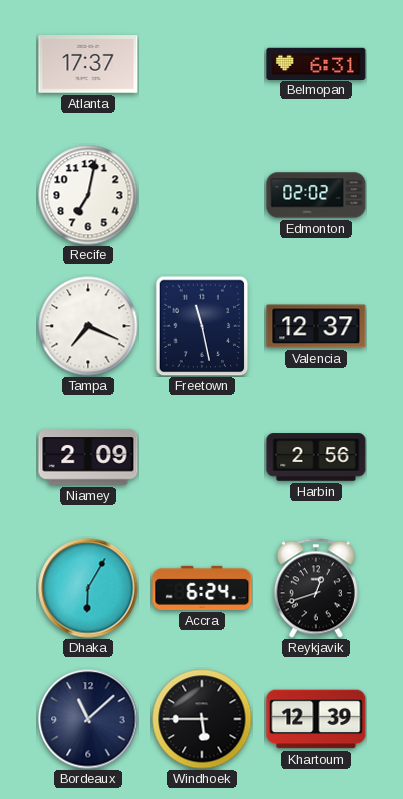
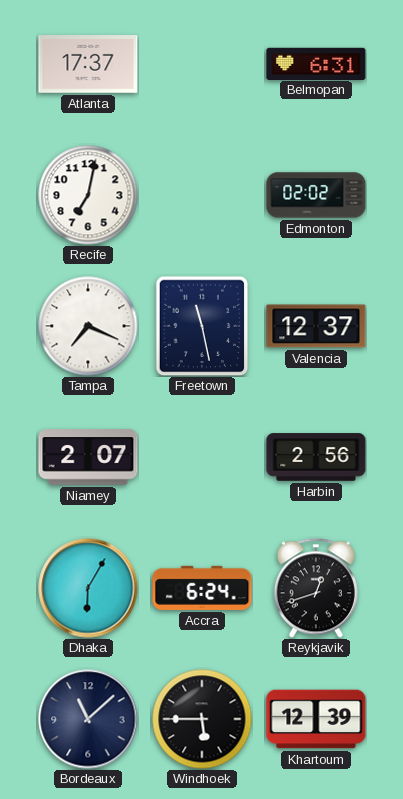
Niamey: 2:09 -> 2:07
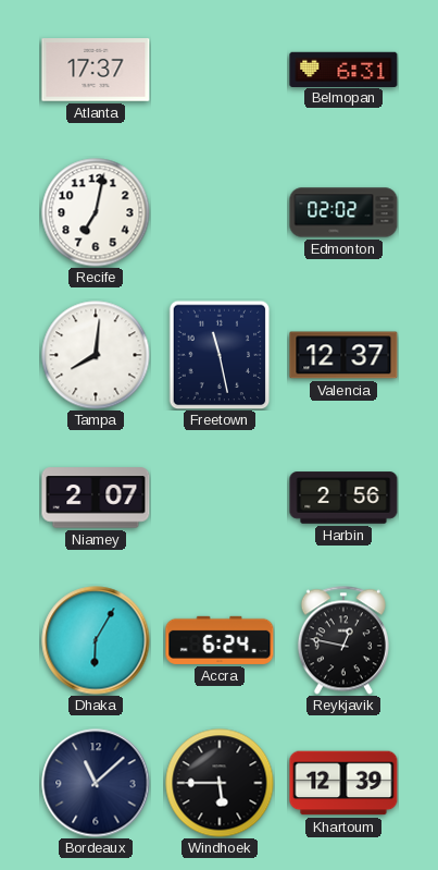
Tampa: 7:19 -> 8:01
Reykjavik: 12:42 -> 12:47
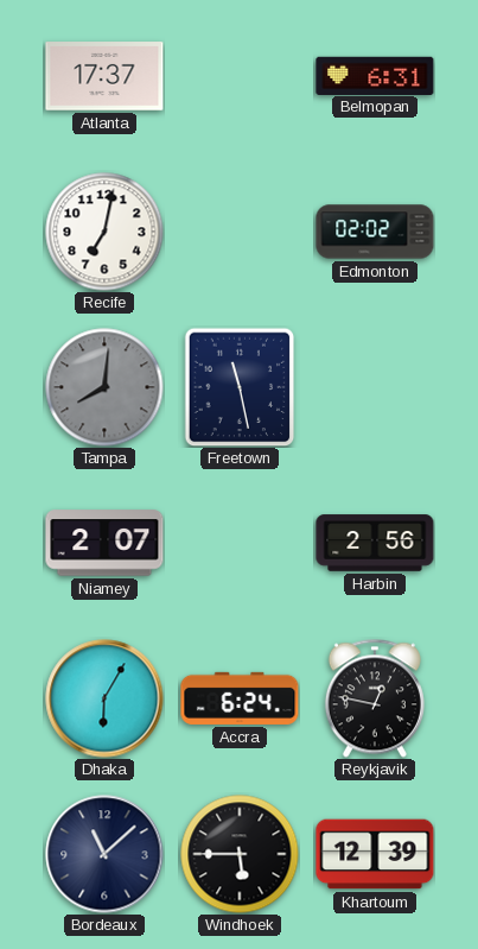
Tampa dial: white -> grey
Valencia: 12:37 -> none
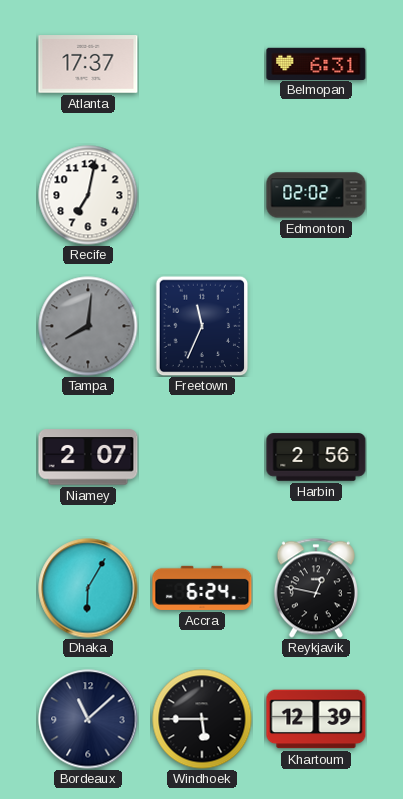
Freetown: 11:28 -> 11:34
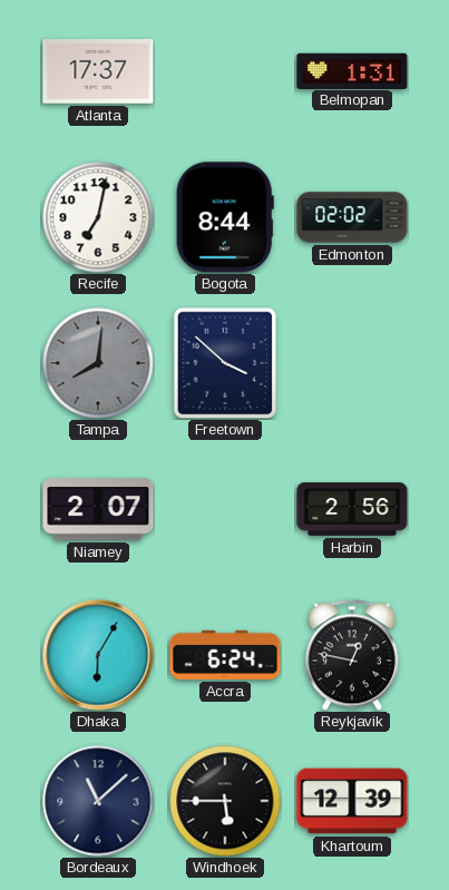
Belmopan: 6:31 -> 1:31
Bogota: none -> 8:44
Freetown: 11:34 -> 3:52
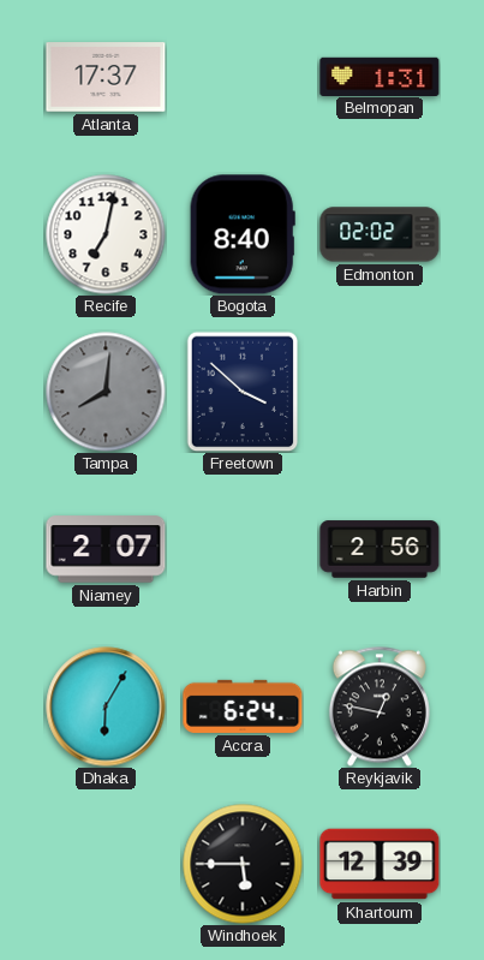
Bogota: 8:44 -> 8:40
Bordeaux: 11:08 -> none
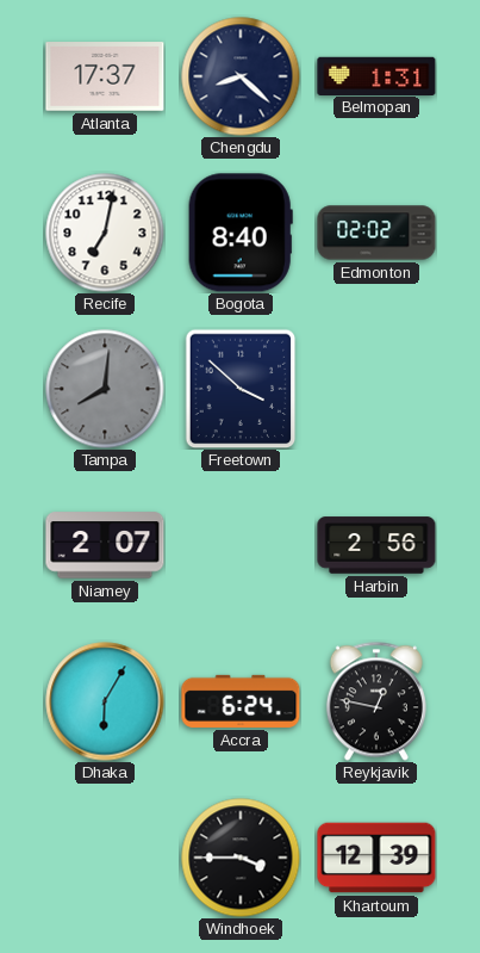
Chengdu: none -> 8:22
Windhoek: 5:45 -> 3:45
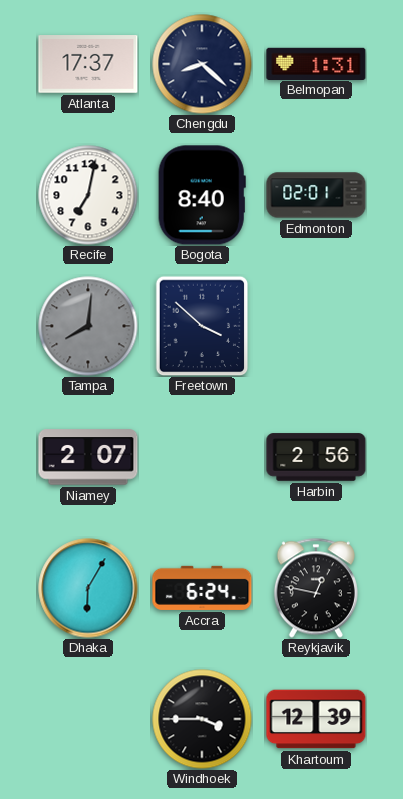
Edmonton: 02:02 -> 02:01
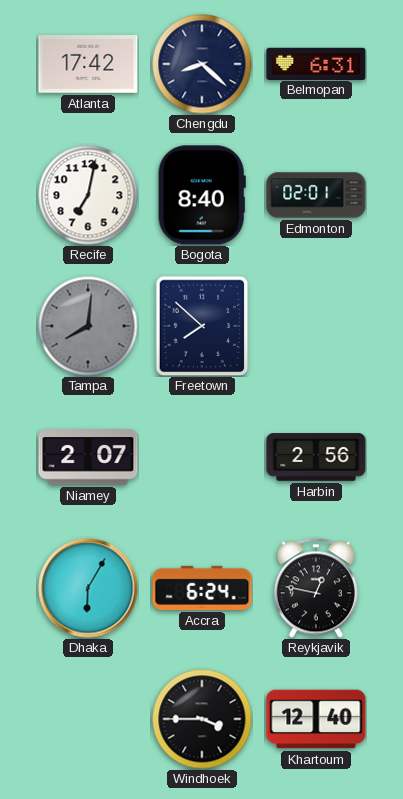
Atlanta: 17:37 -> 17:42
Belmopan: 1:31 -> 6:31
Freetown: 3:52 -> 7:52
Khartoum: 12:39 -> 12:40
